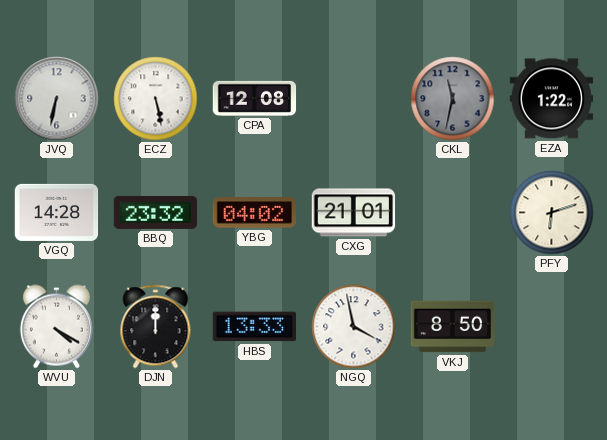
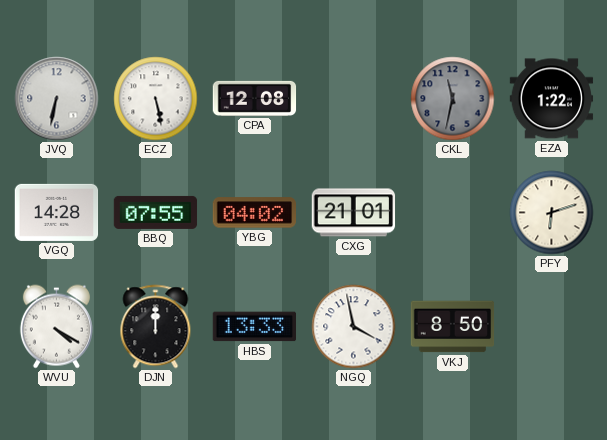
BBQ: 23:32 -> 07:55
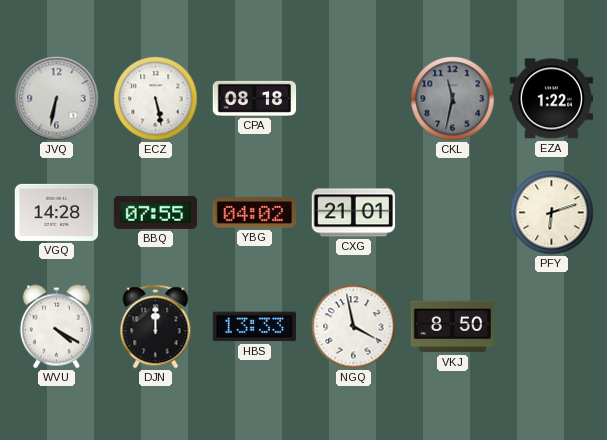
CPA: 12:08 -> 08:18
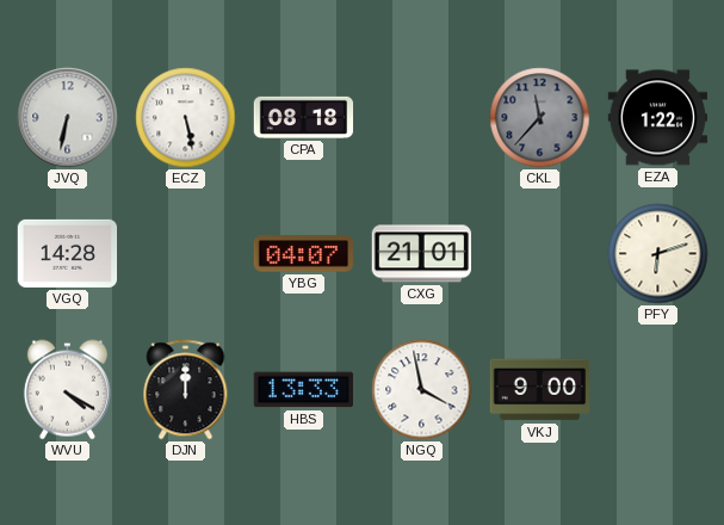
CKL: 11:32 -> 11:37
BBQ: 07:55 -> none
YBG: 04:02 -> 04:07
VKJ: 8:50 -> 9:00
